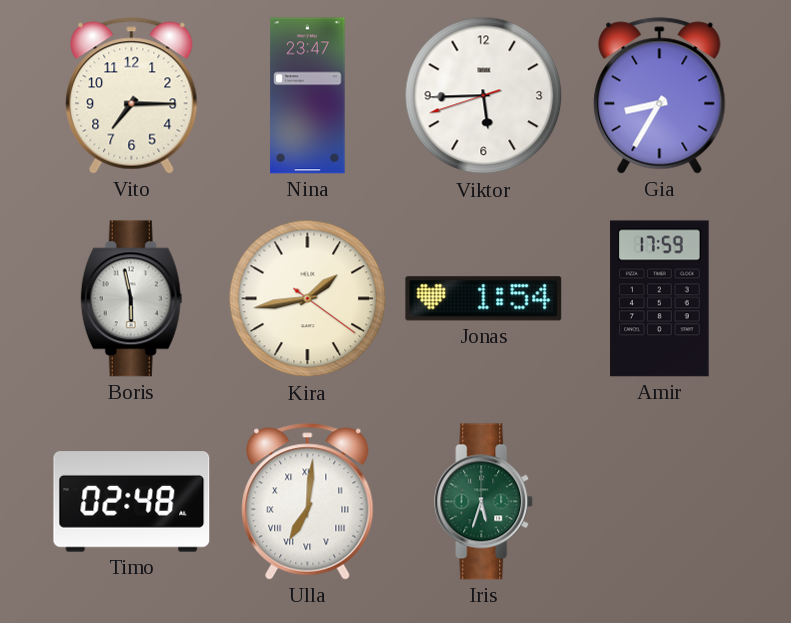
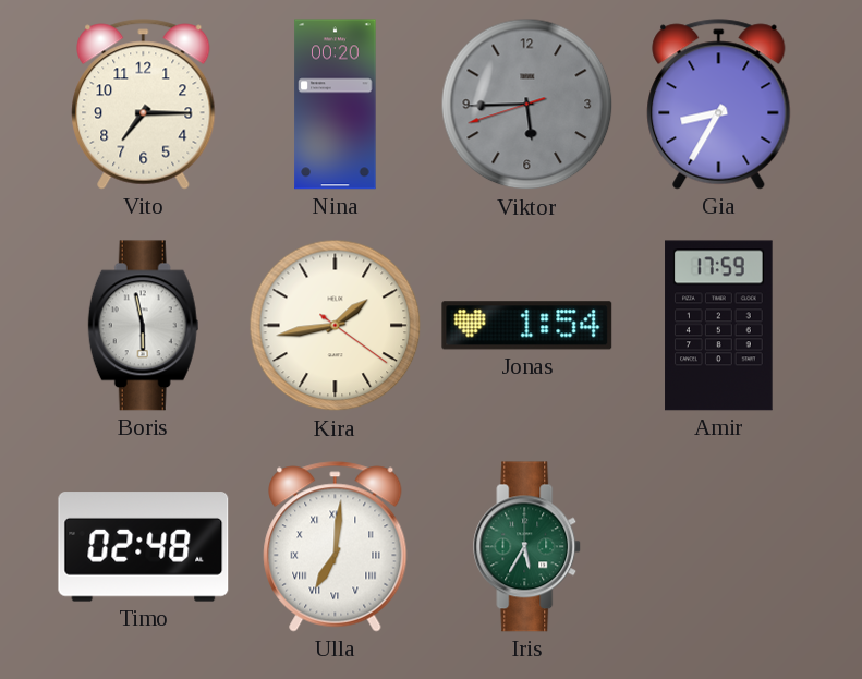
Nina: 23:47 -> 00:20
Viktor dial: white -> grey
Iris: 5:33 -> 5:35
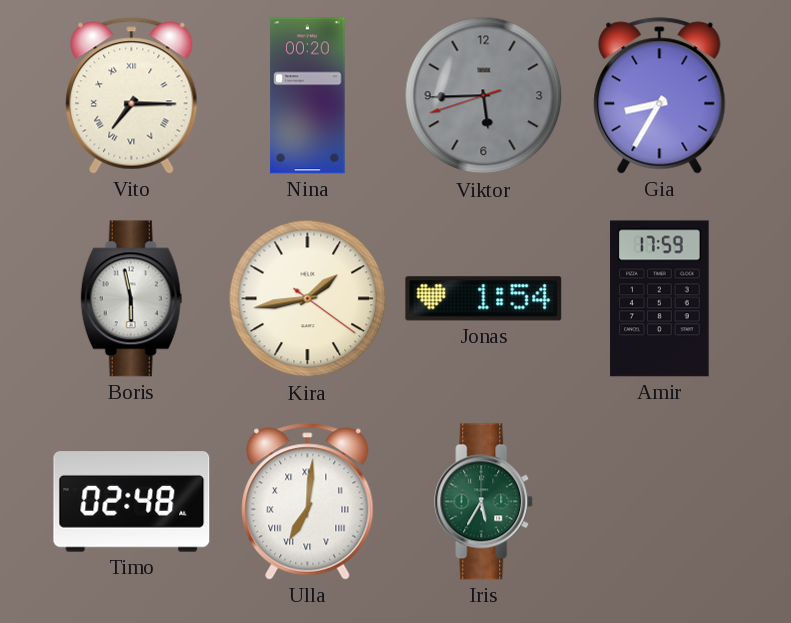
Vito numerals: Arabic -> Roman
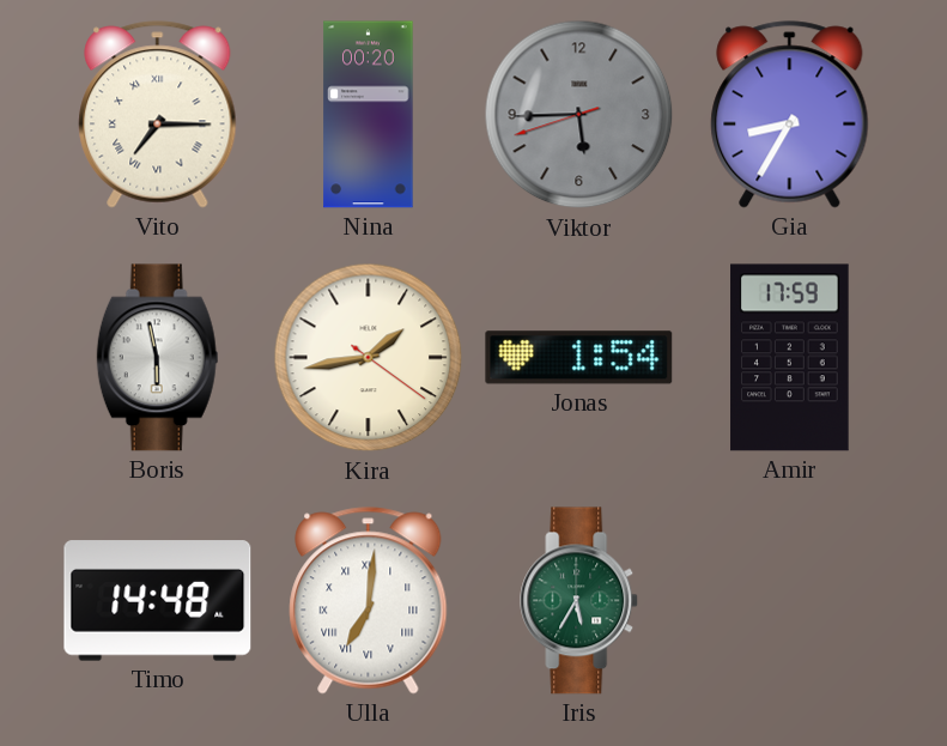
Timo: 02:48 -> 14:48
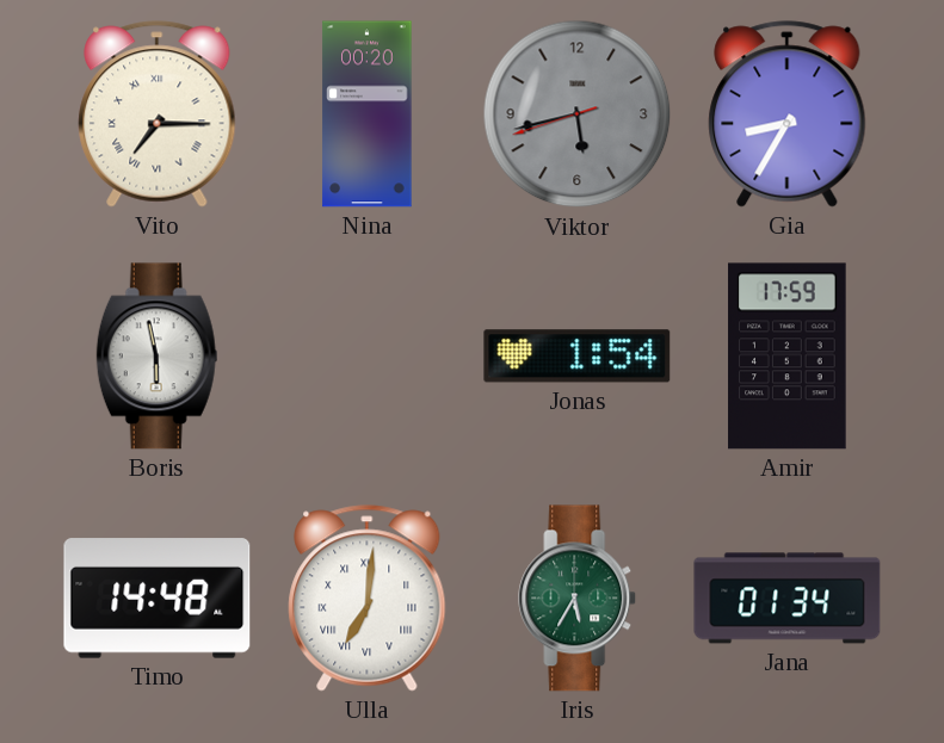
Viktor: 5:44 -> 5:42
Kira: 1:43 -> none
Jana: none -> 01:34
